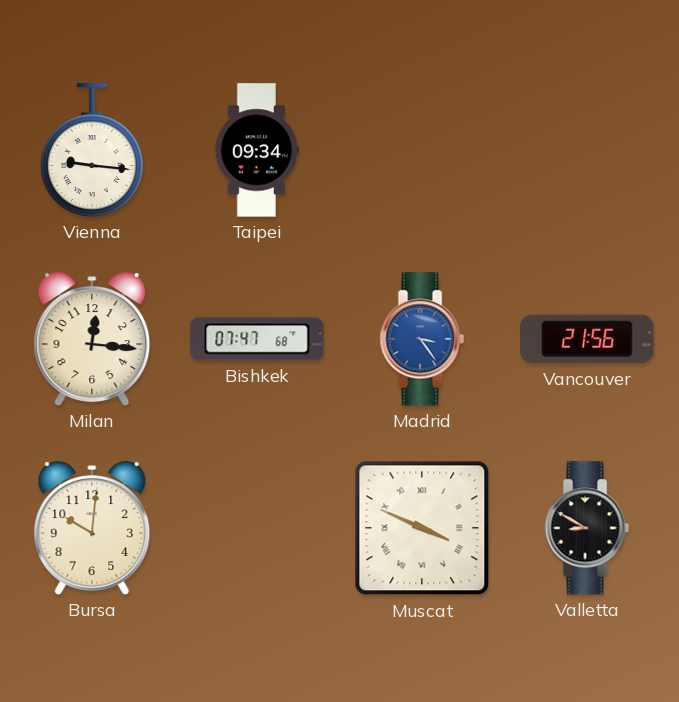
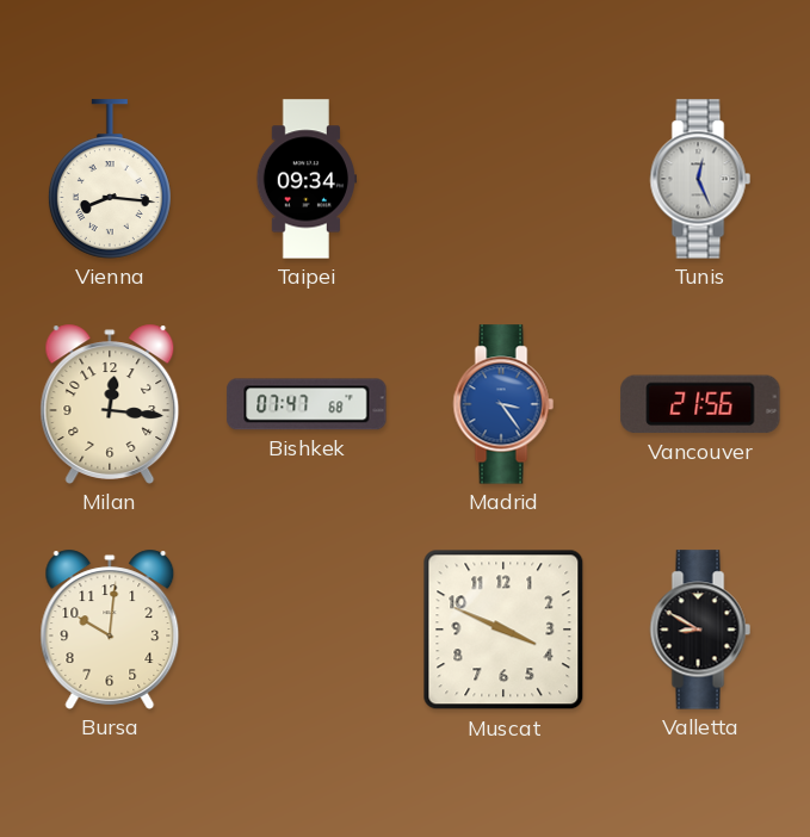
Vienna: 9:16 -> 8:16
Tunis: none -> 12:26
Muscat numerals: Roman -> Arabic
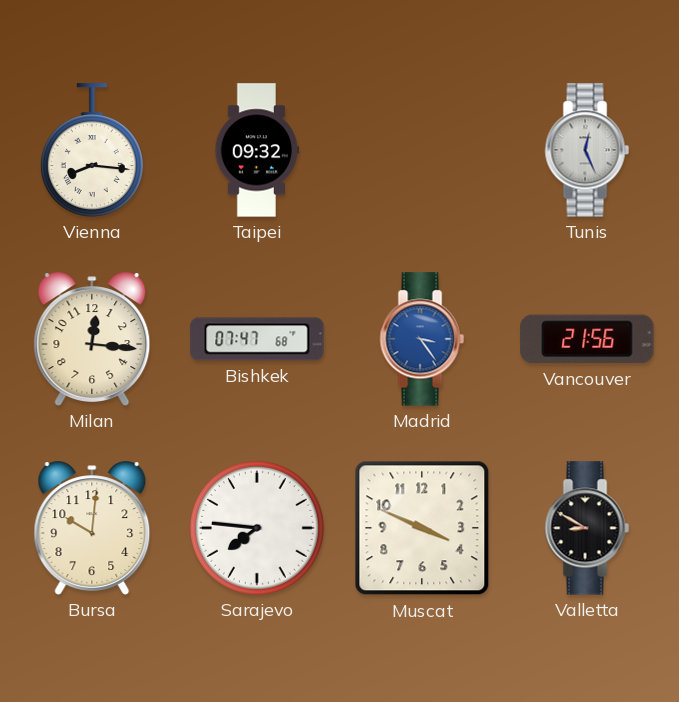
Taipei: 09:34 -> 09:32
Sarajevo: none -> 7:46
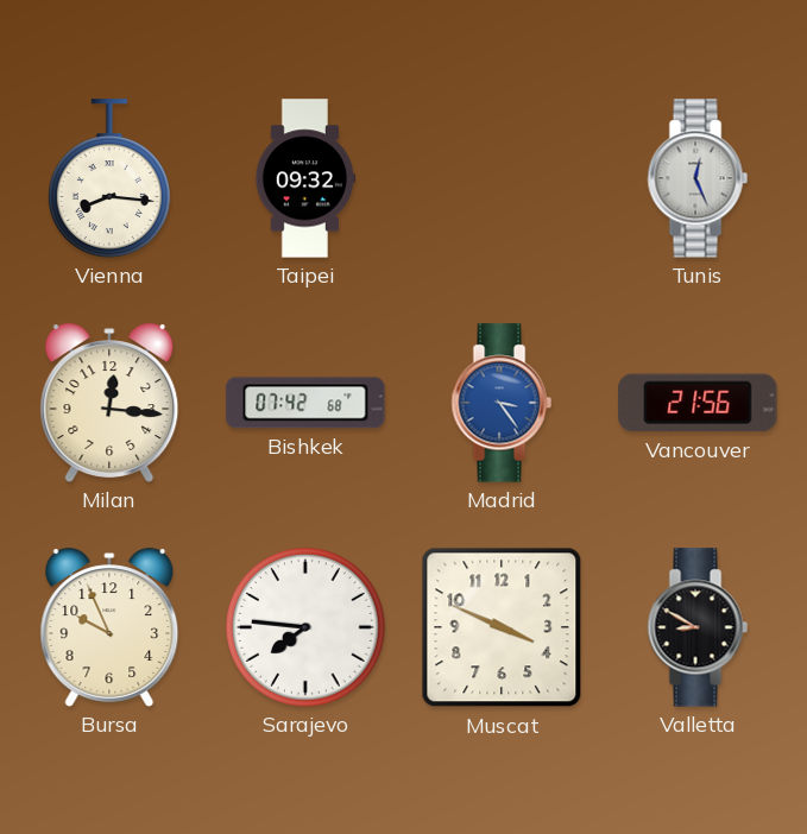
Bishkek: 07:47 -> 07:42
Bursa: 10:01 -> 9:56
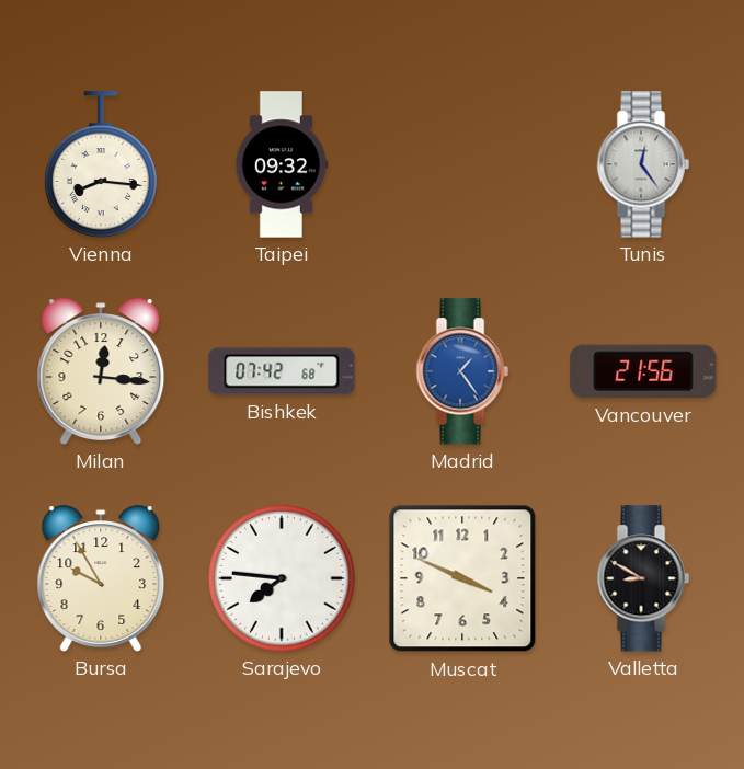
Tunis: 12:26 -> 12:24
Madrid: 3:24 -> 1:24
Bursa: 9:56 -> 9:55
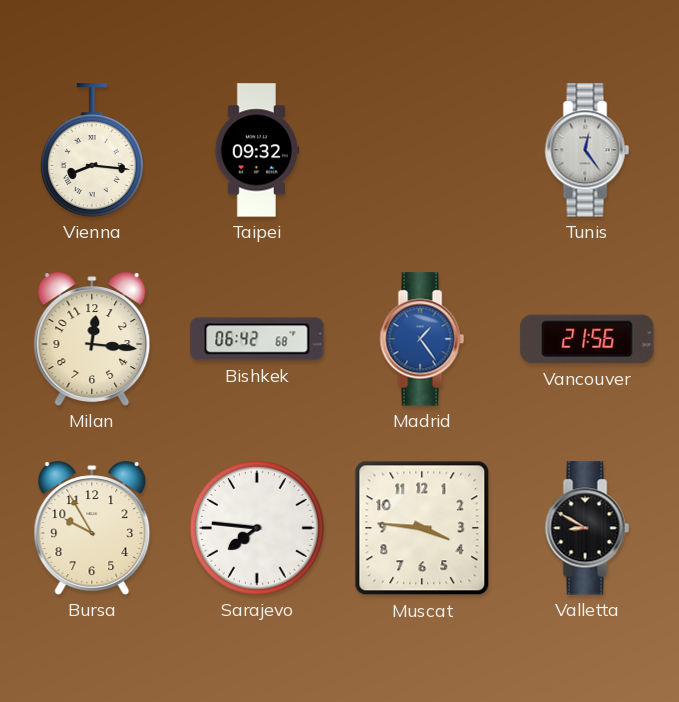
Bishkek: 07:42 -> 06:42
Muscat: 3:49 -> 3:46
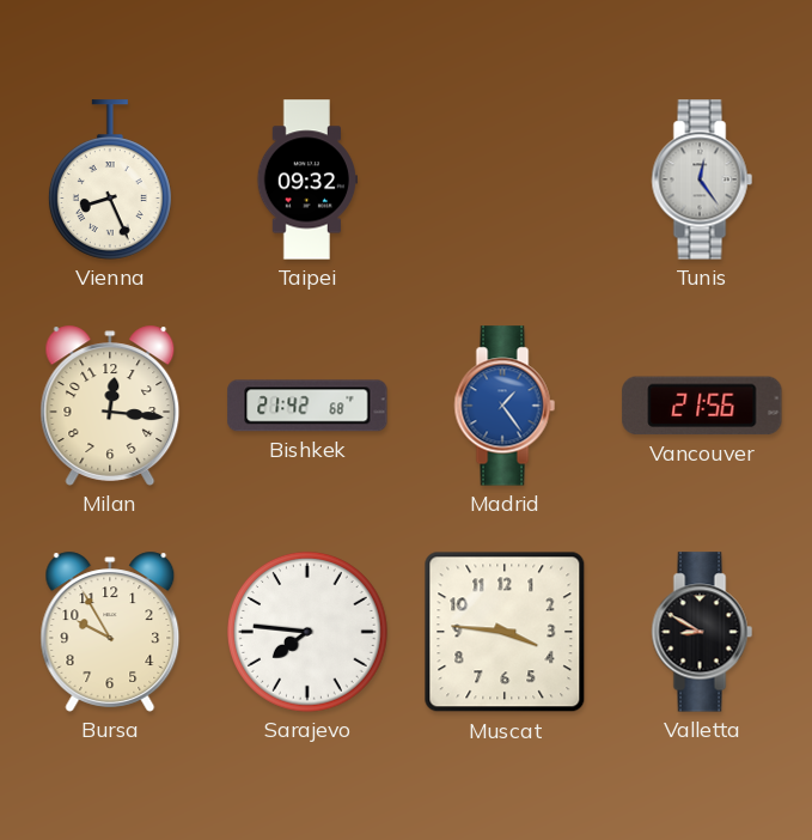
Vienna: 8:16 -> 8:26
Bishkek: 06:42 -> 21:42
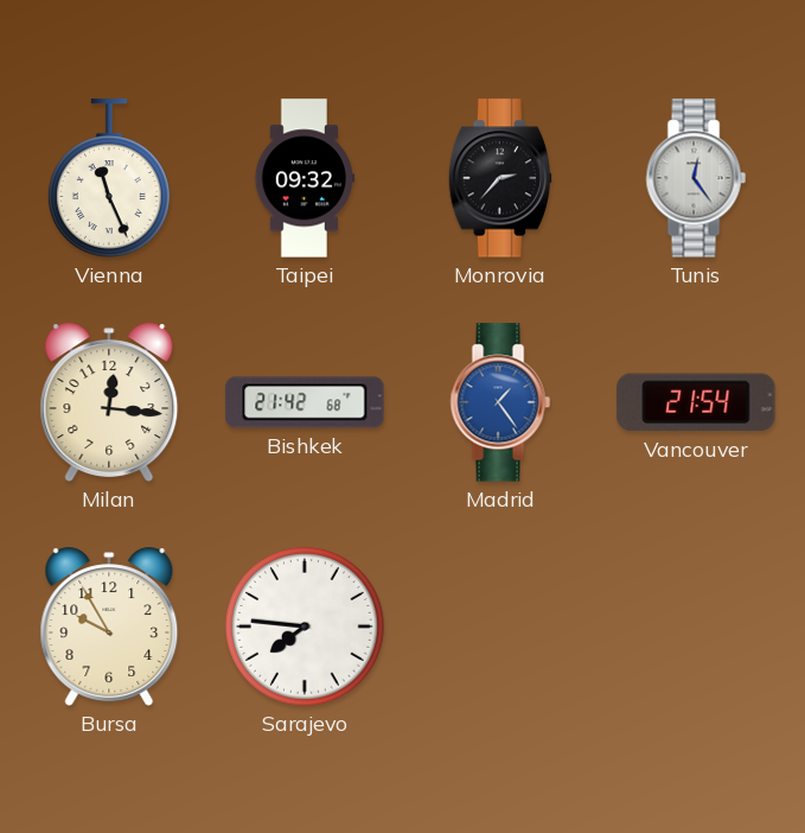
Vienna: 8:26 -> 11:26
Monrovia: none -> 2:37
Vancouver: 21:56 -> 21:54
Muscat: 3:46 -> none
Valletta: 8:50 -> none
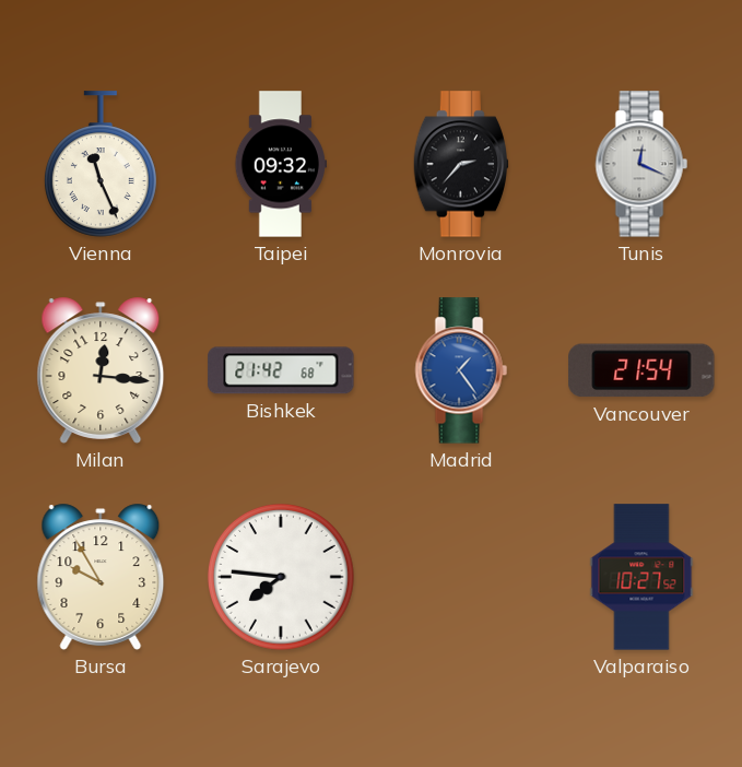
Tunis: 12:24 -> 12:19
Valparaiso: none -> 10:27
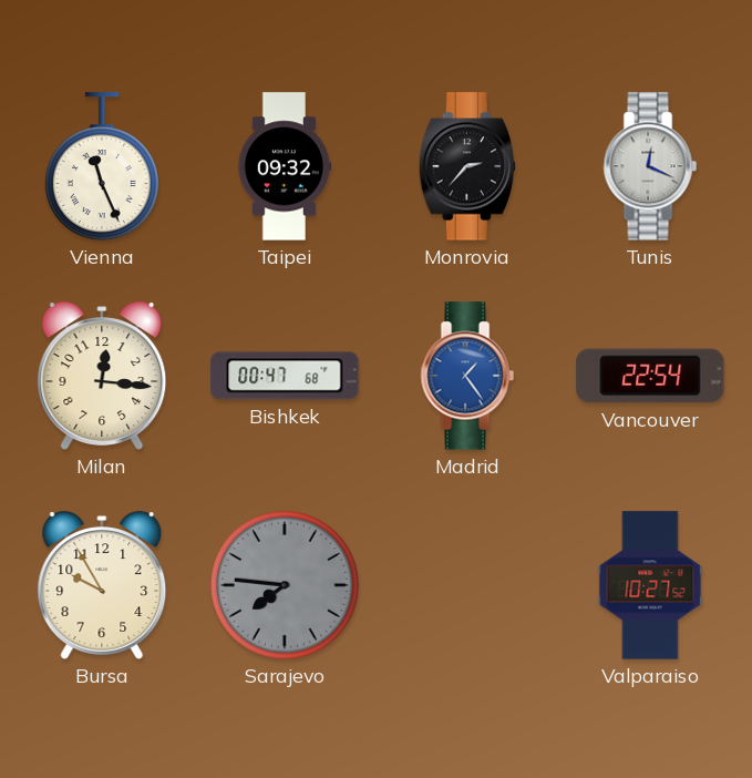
Bishkek: 21:42 -> 00:47
Vancouver: 21:54 -> 22:54
Sarajevo dial: white -> grey
